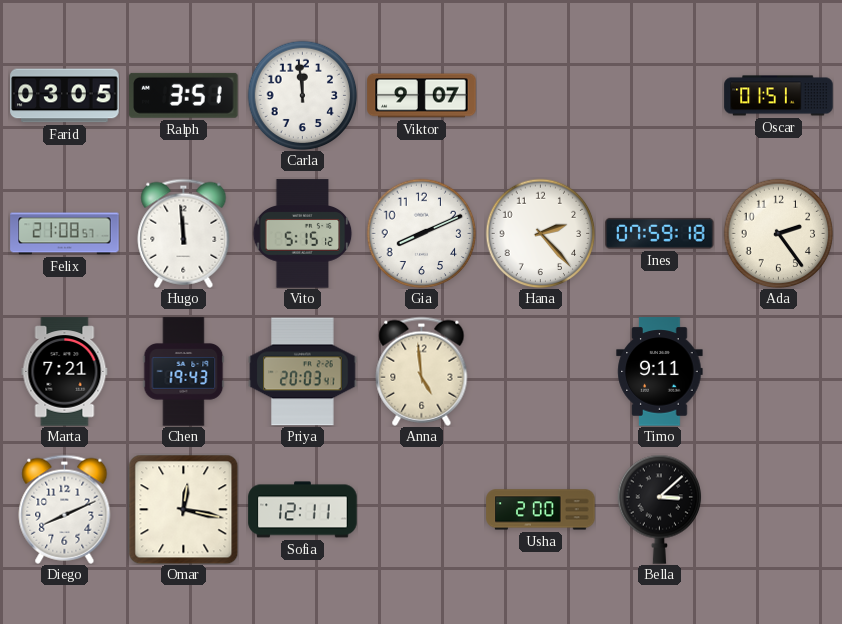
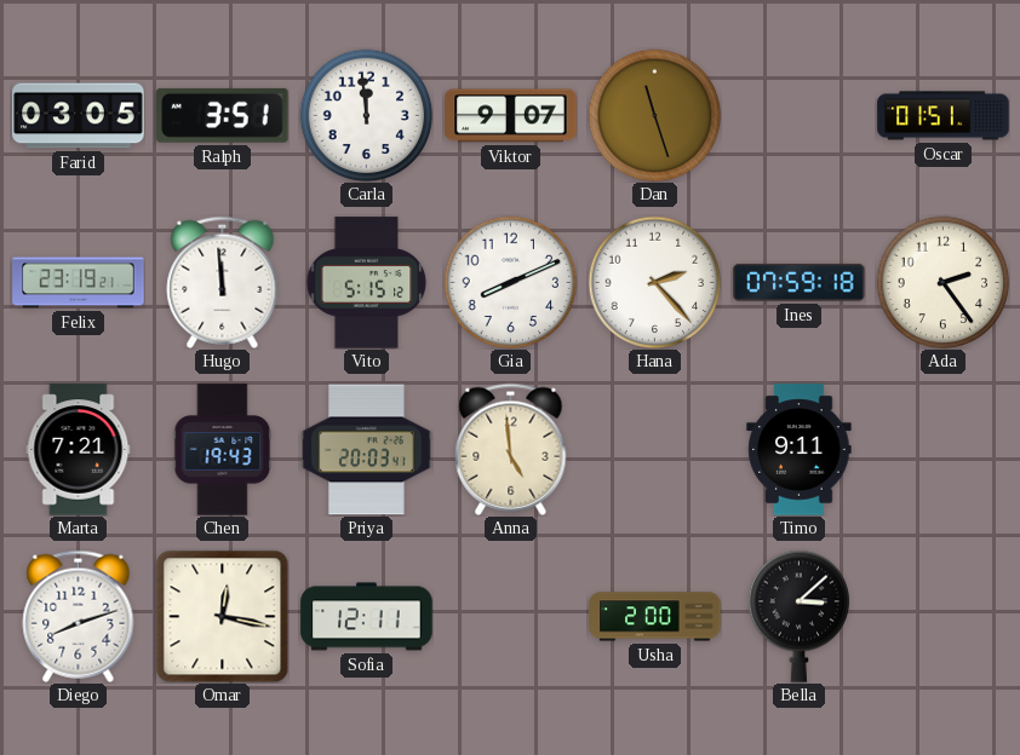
Dan: none -> 11:27
Felix: 21:08 -> 23:19
Diego: 8:11 -> 8:12
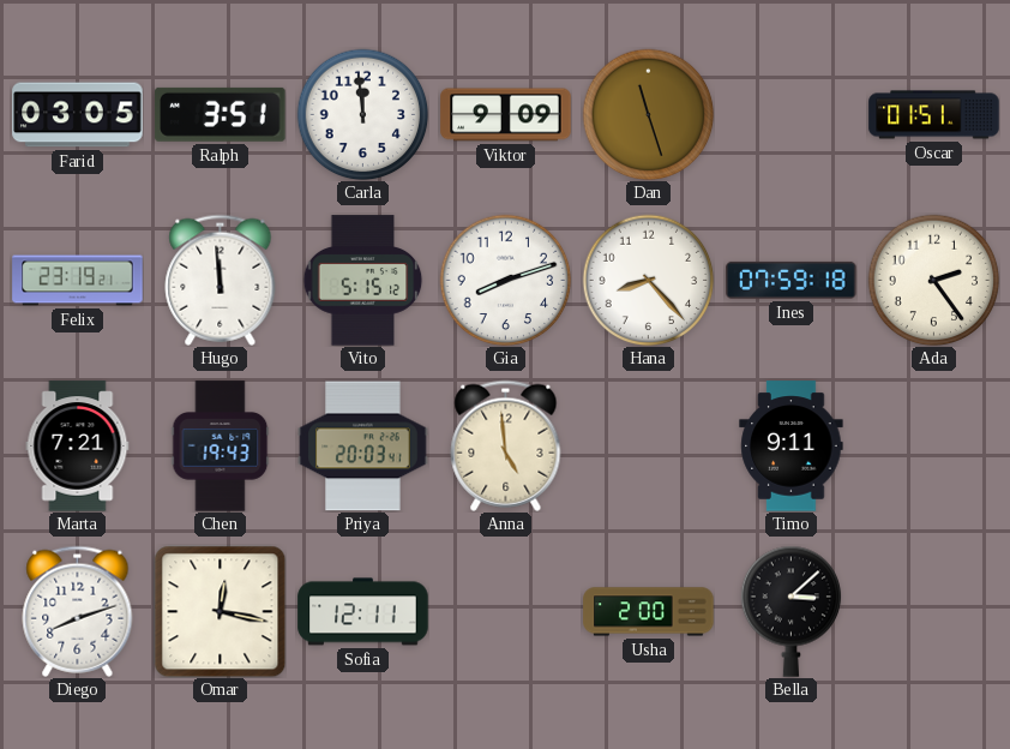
Viktor: 9:07 -> 9:09
Gia: 8:11 -> 8:12
Hana: 2:23 -> 8:23
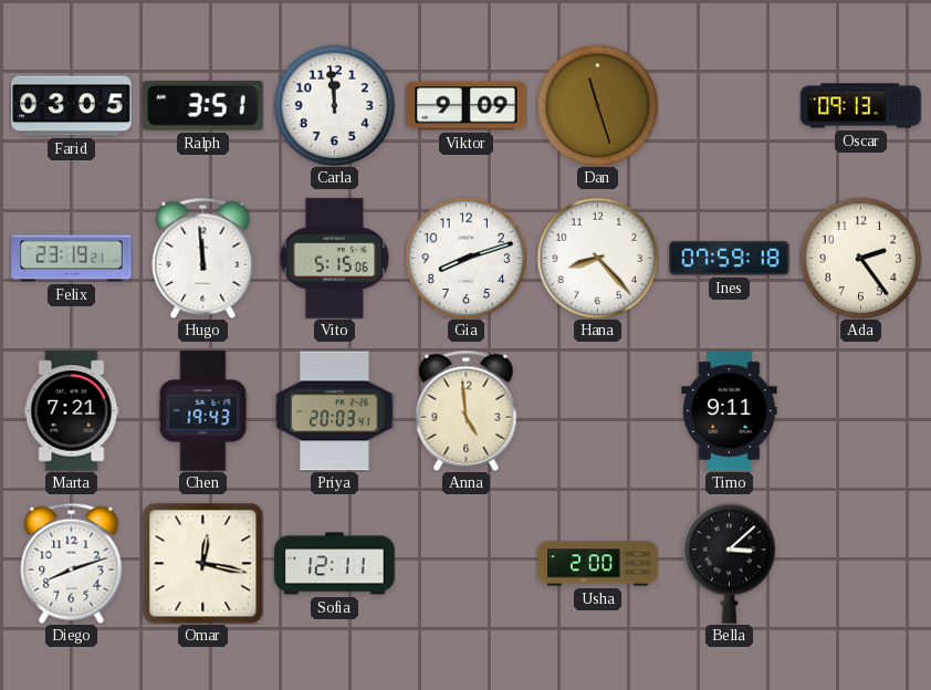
Oscar: 01:51 -> 09:13
Vito: 5:15:12 -> 5:15:06
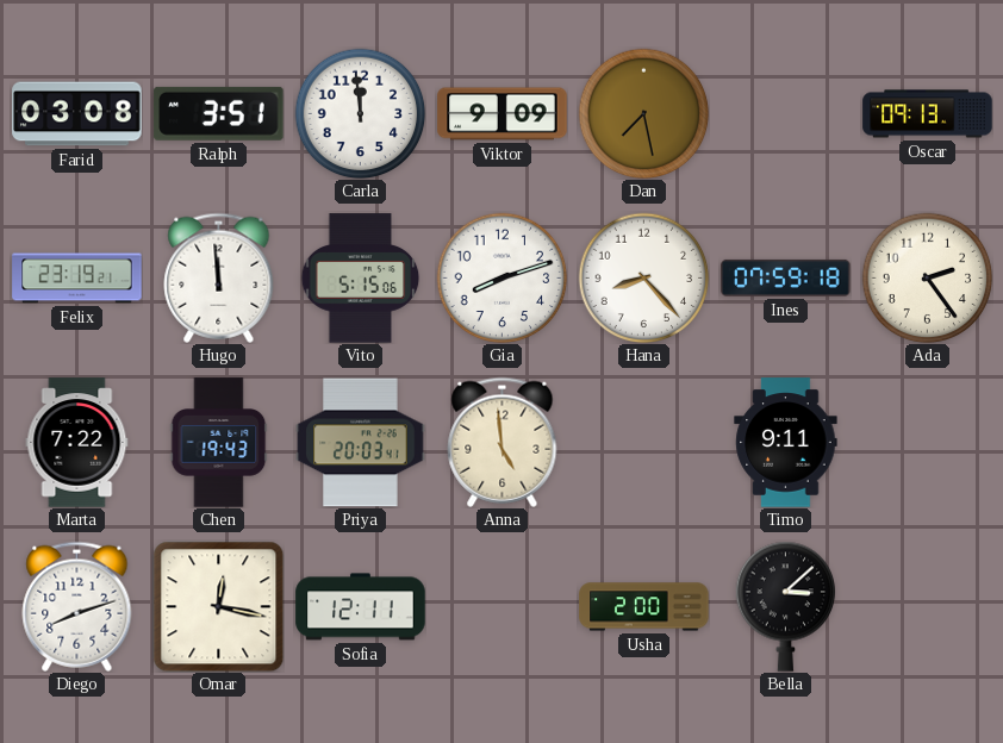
Farid: 03:05 -> 03:08
Dan: 11:27 -> 7:28
Marta: 7:21 -> 7:22
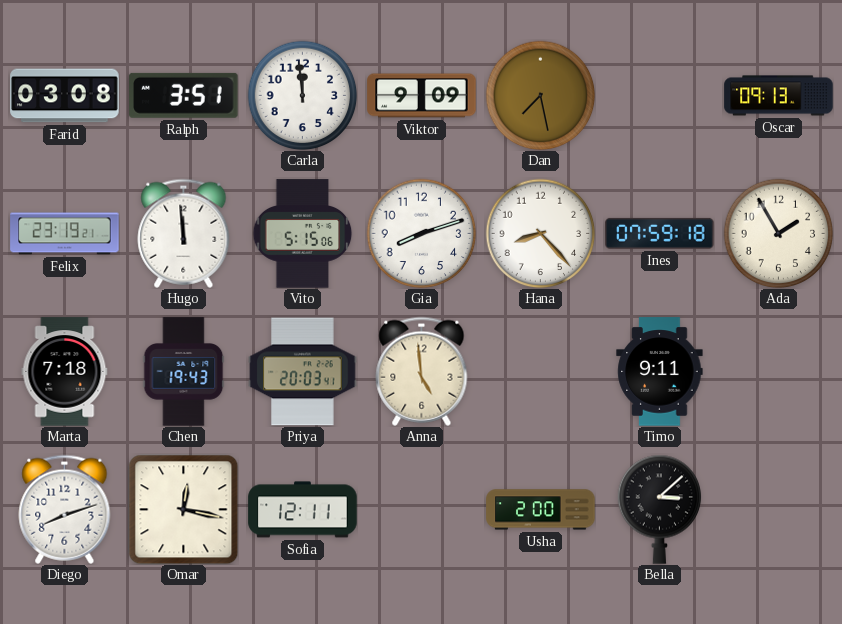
Ada: 2:24 -> 1:55
Marta: 7:22 -> 7:18
